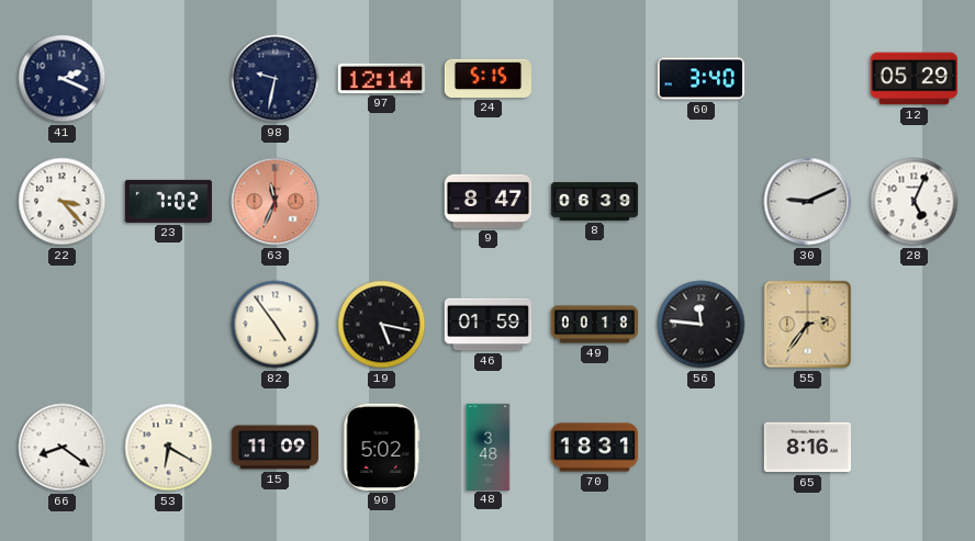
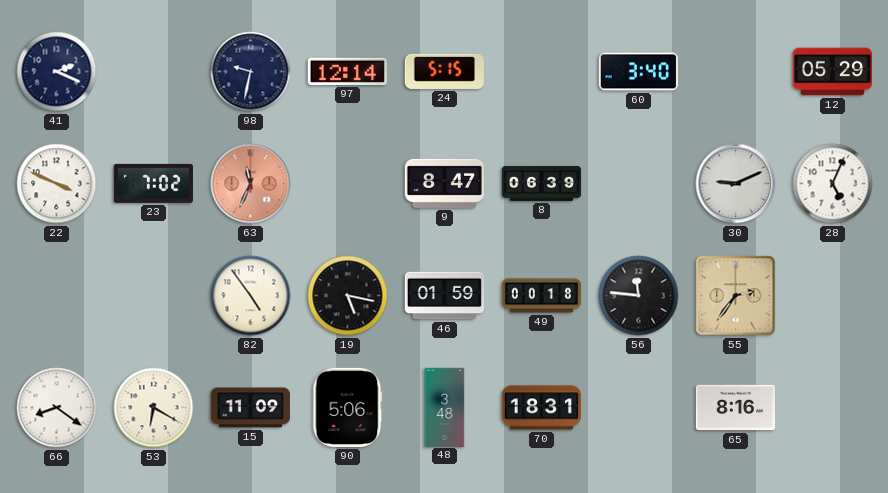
22: 3:23 -> 3:49
90: 5:02 -> 5:06
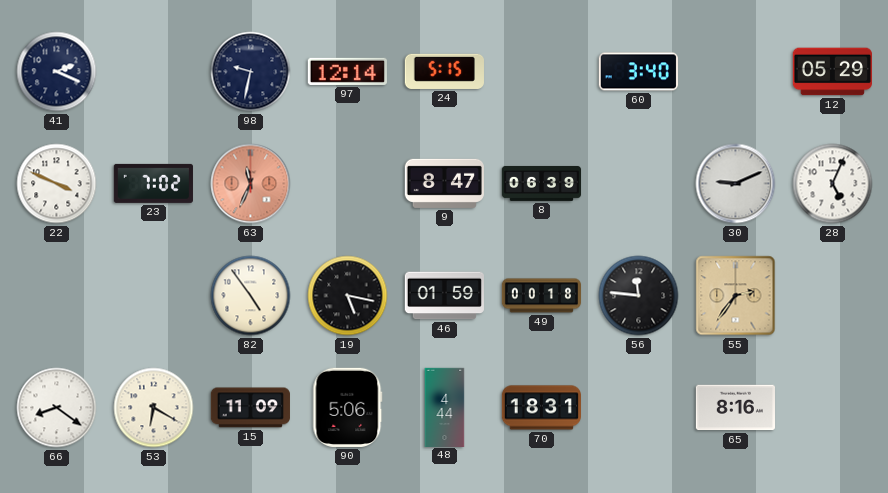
48: 3:48 -> 4:44
